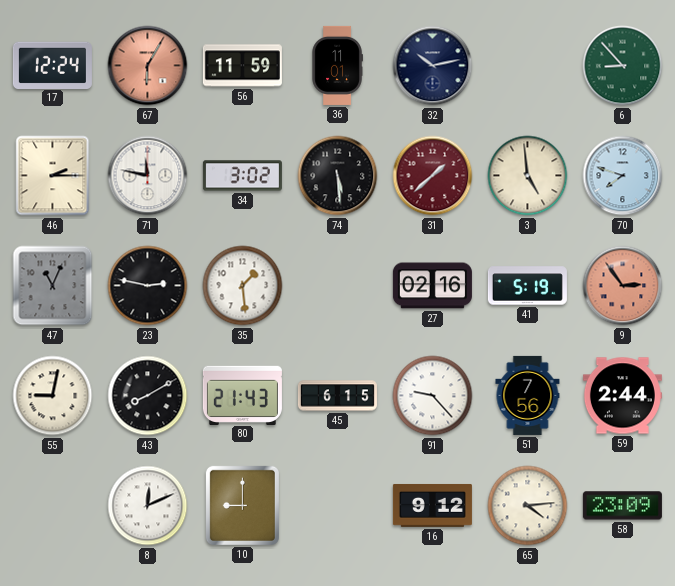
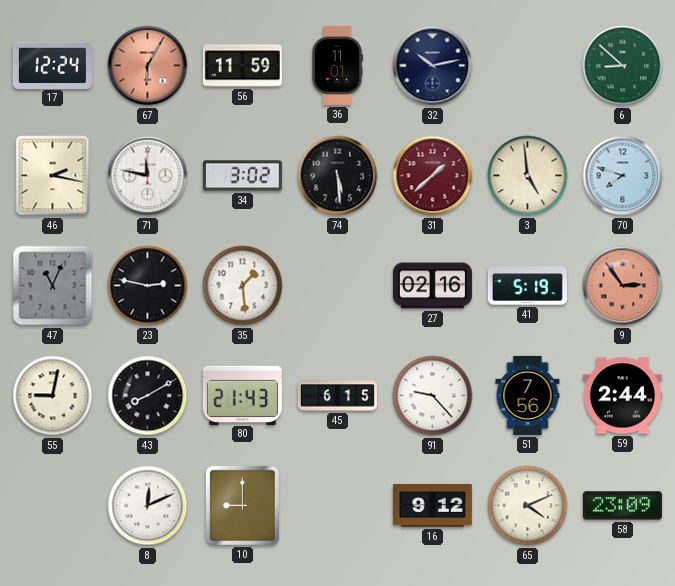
6: 8:53 -> 8:52
46: 2:15 -> 2:17
65: 4:14 -> 4:11
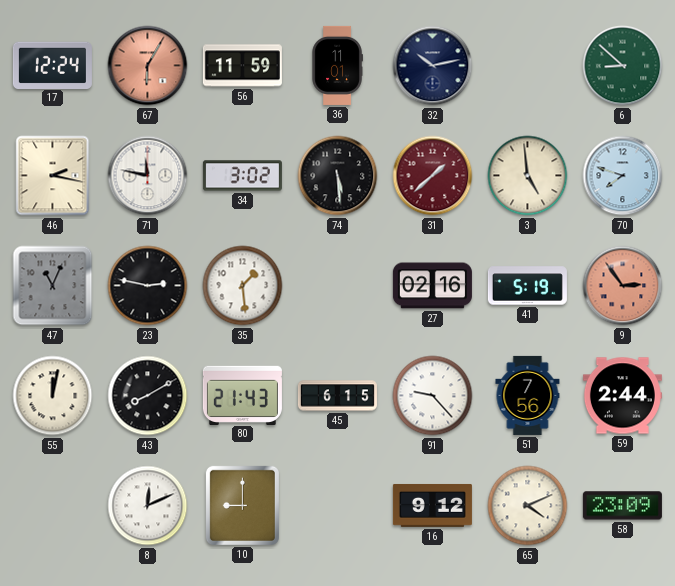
55: 9:02 -> 12:02
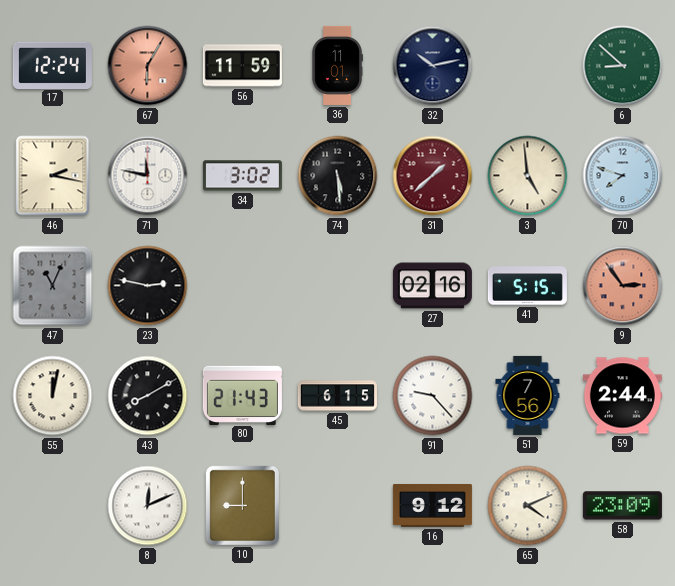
35: 1:29 -> none
41: 5:19 -> 5:15
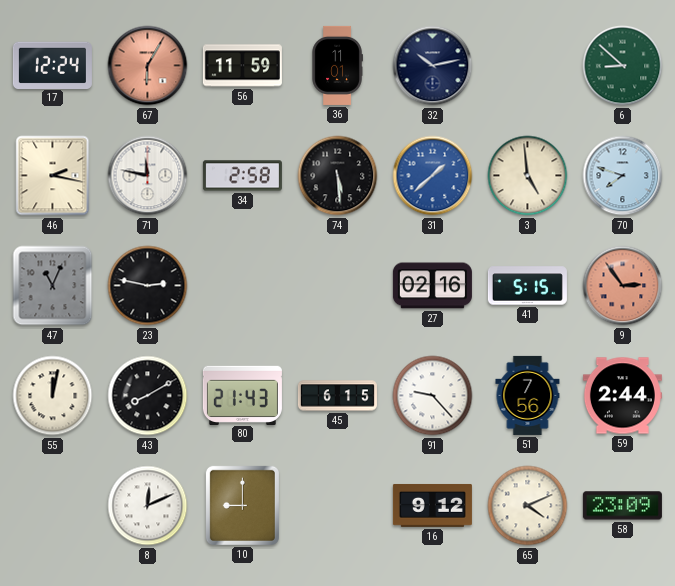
34: 3:02 -> 2:58
31 dial: burgundy -> blue
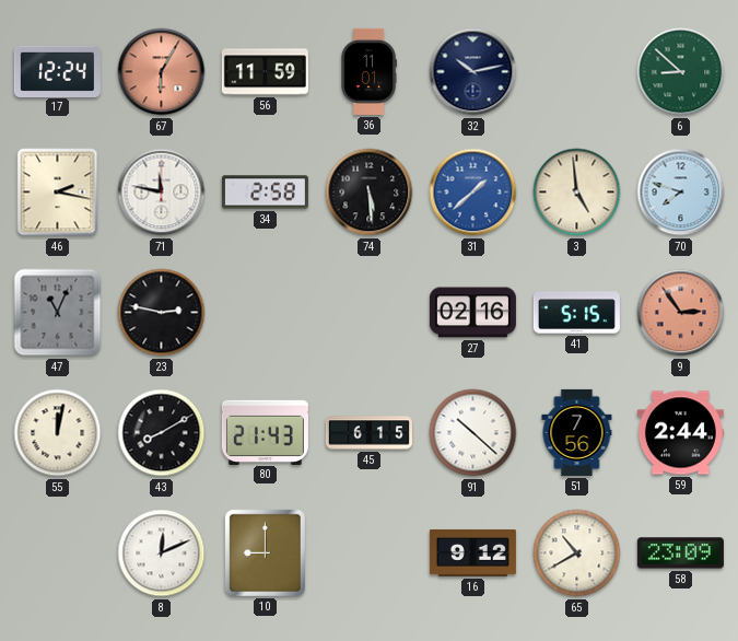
91: 9:23 -> 10:22
65: 4:11 -> 10:40
